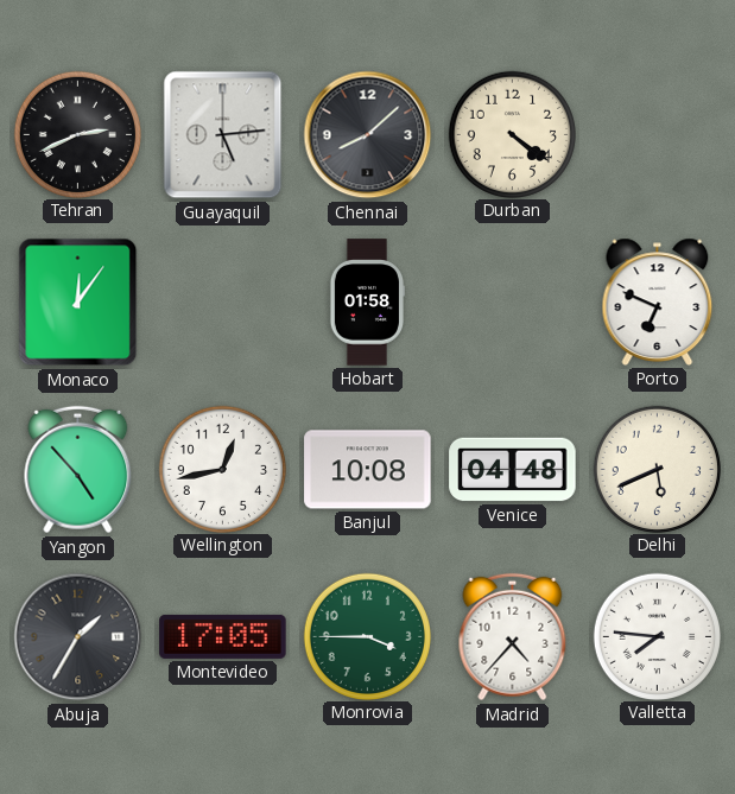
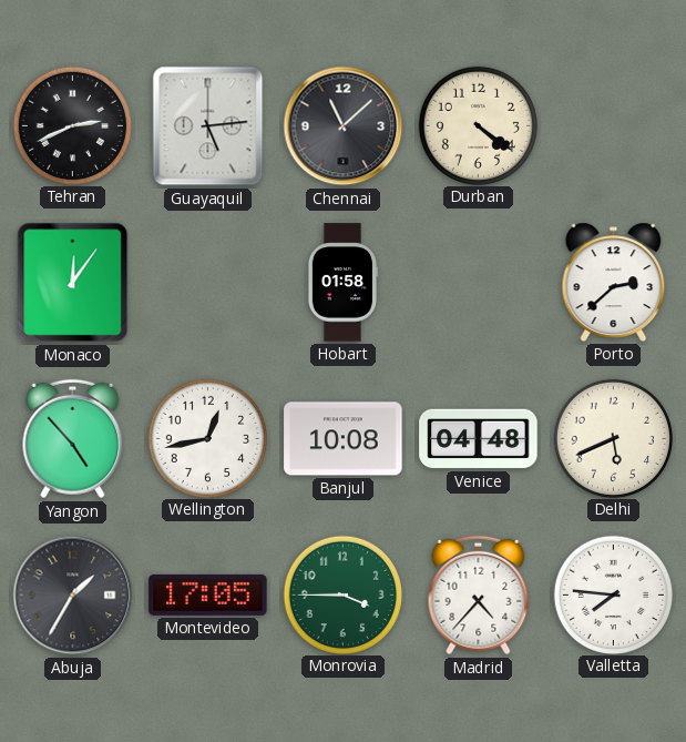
Chennai: 8:08 -> 11:08
Porto: 6:49 -> 2:38
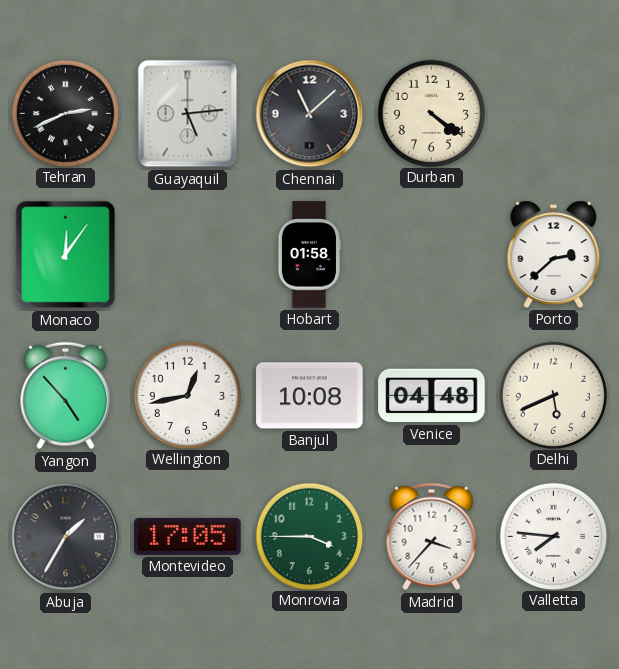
Madrid: 4:37 -> 3:37
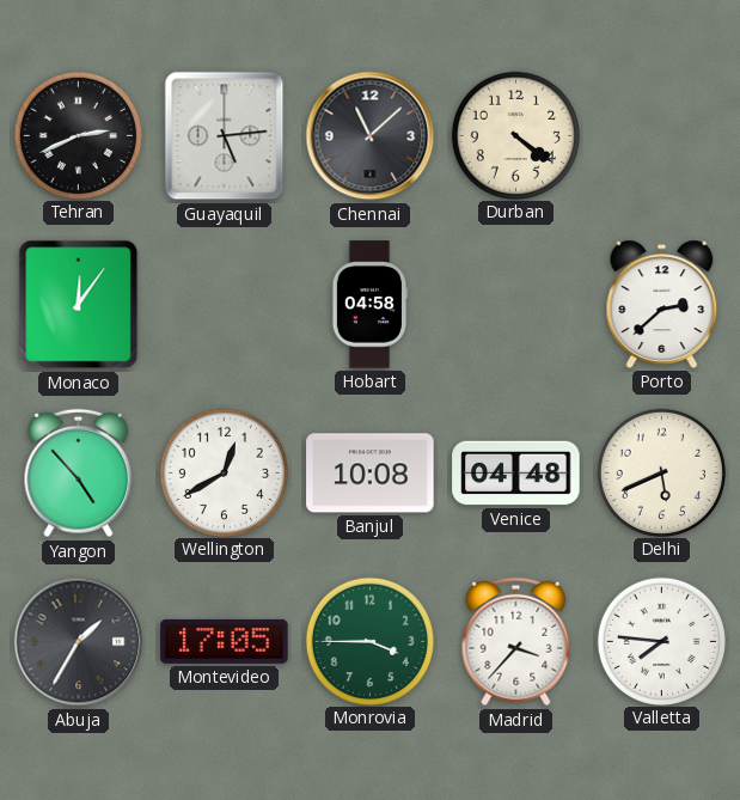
Hobart: 01:58 -> 04:58
Wellington: 12:43 -> 12:40
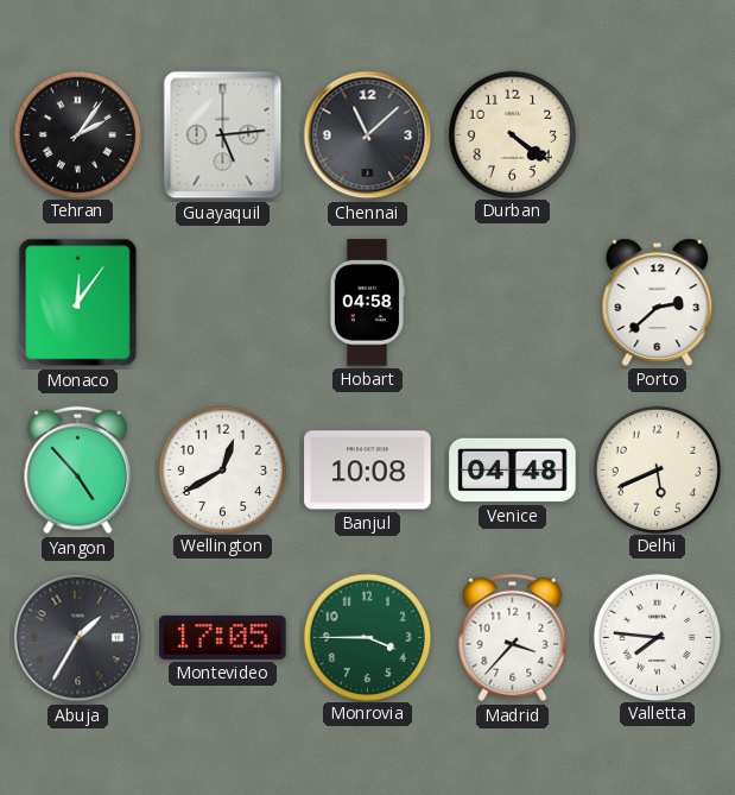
Tehran: 2:41 -> 2:06
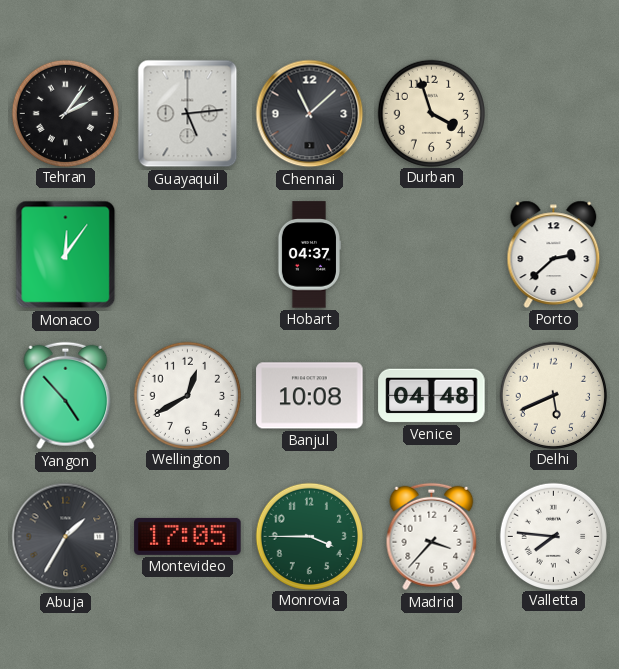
Durban: 4:21 -> 3:57
Hobart: 04:58 -> 04:37
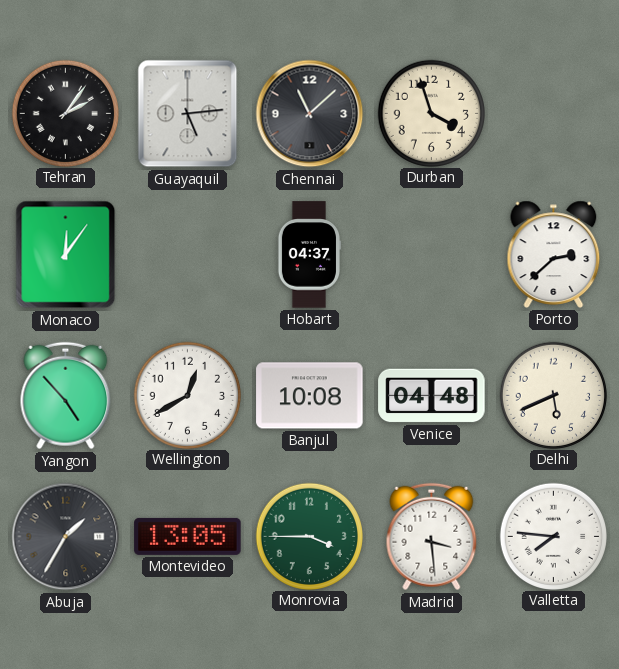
Montevideo: 17:05 -> 13:05
Madrid: 3:37 -> 3:29
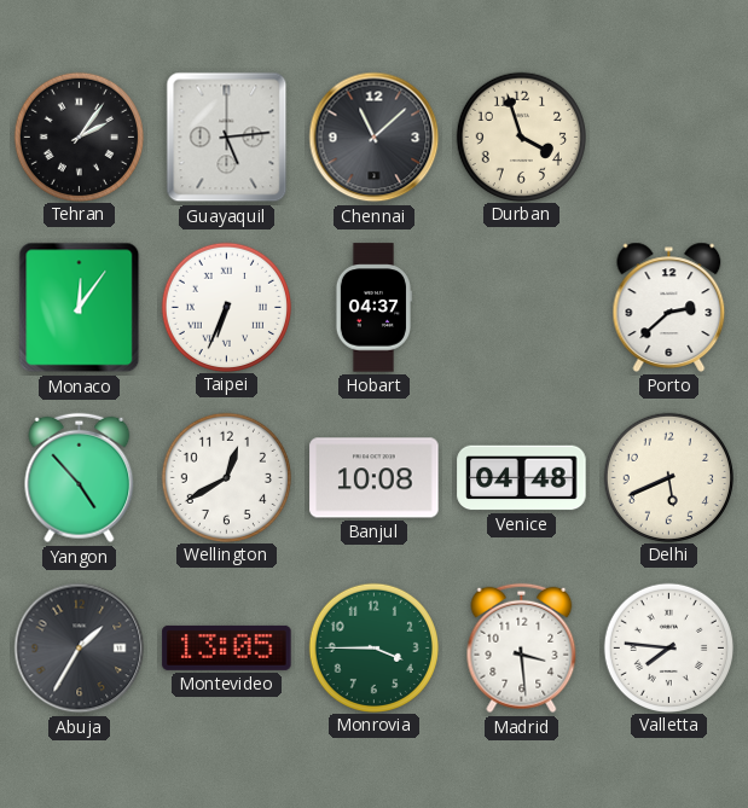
Taipei: none -> 6:34
